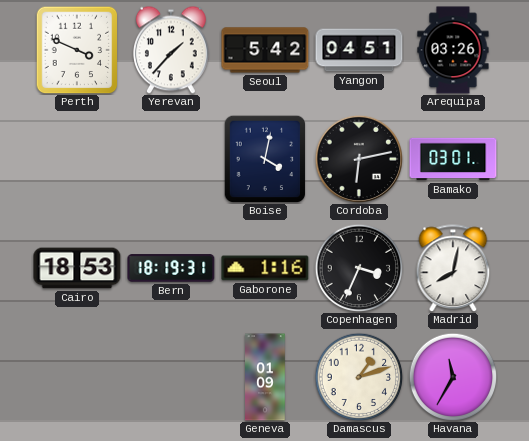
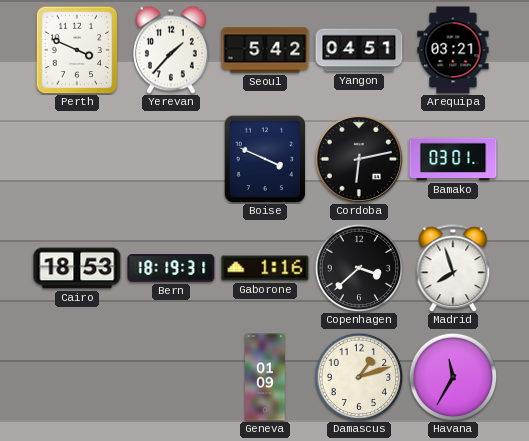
Arequipa: 03:26 -> 03:21
Boise: 4:02 -> 3:49
Copenhagen: 3:34 -> 3:38
Madrid: 8:02 -> 7:57
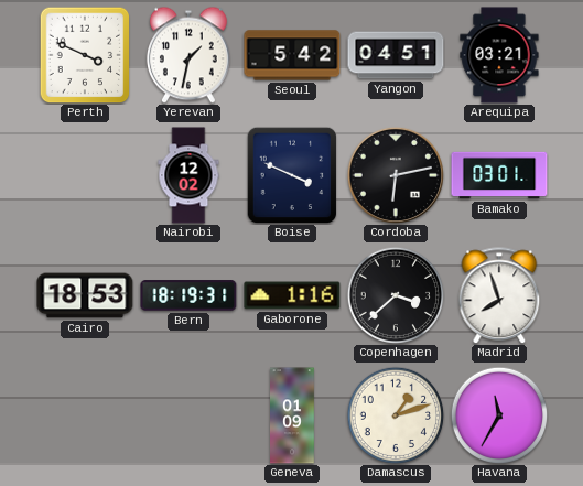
Yerevan: 1:37 -> 1:32
Nairobi: none -> 12:02
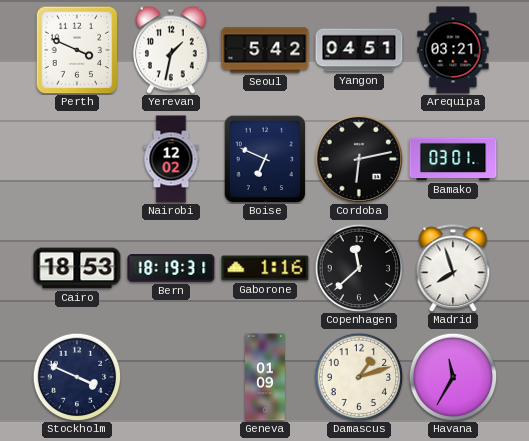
Boise: 3:49 -> 6:49
Copenhagen: 3:38 -> 11:38
Stockholm: none -> 3:49
